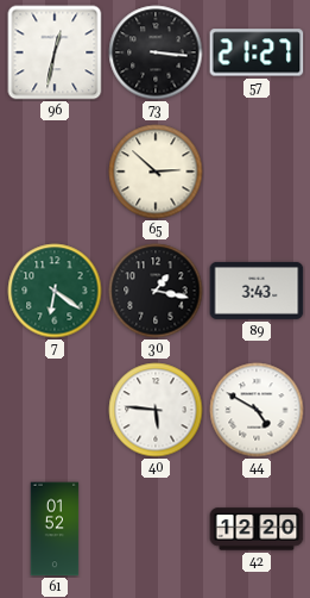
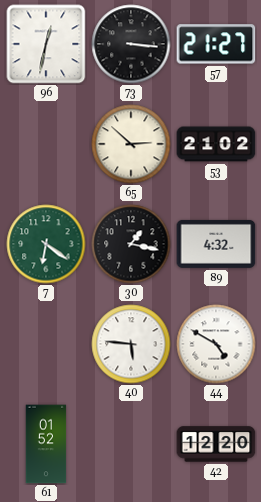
53: none -> 21:02
89: 3:43 -> 4:32
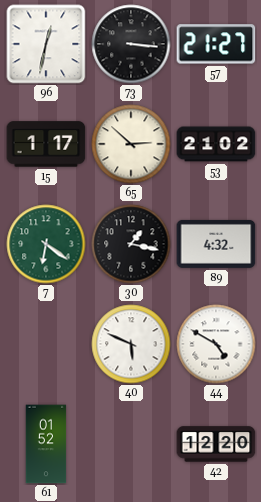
15: none -> 1:17
40: 5:46 -> 5:49
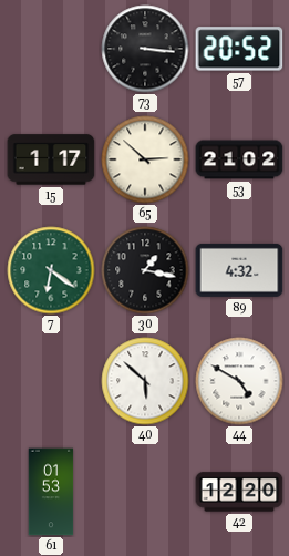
96: 12:32 -> none
57: 21:27 -> 20:52
40: 5:49 -> 5:52
61: 01:52 -> 01:53
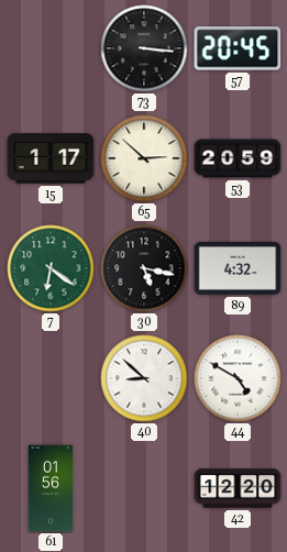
57: 20:52 -> 20:45
53: 21:02 -> 20:59
30: 1:17 -> 5:17
40: 5:52 -> 8:52
61: 01:53 -> 01:56
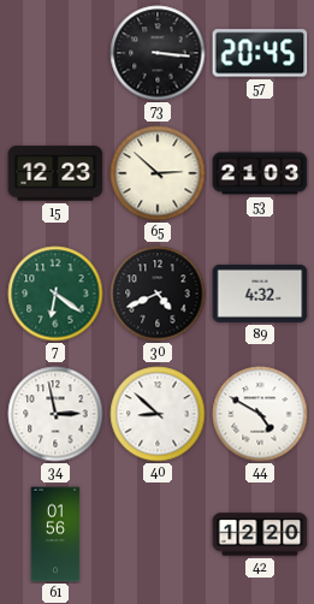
15: 1:17 -> 12:23
53: 20:59 -> 21:03
30: 5:17 -> 4:41
34: none -> 2:58
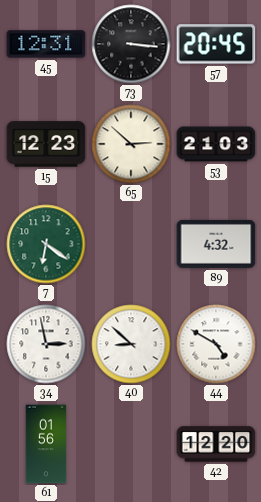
45: none -> 12:31
30: 4:41 -> none
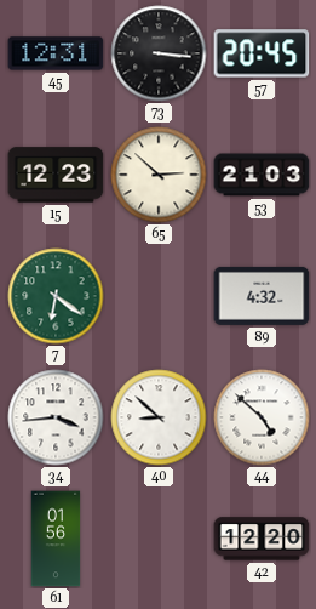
34: 2:58 -> 3:44
44: 4:50 -> 4:52
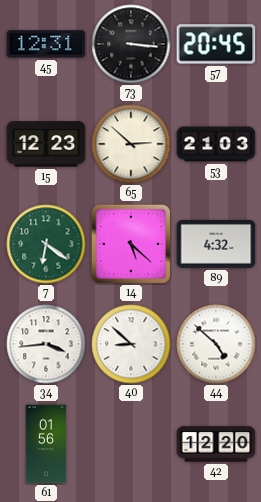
14: none -> 5:22
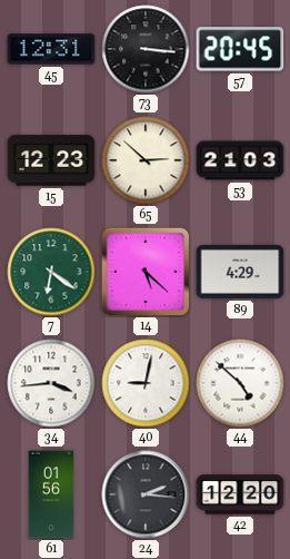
89: 4:32 -> 4:29
40: 8:52 -> 9:02
24: none -> 2:16
